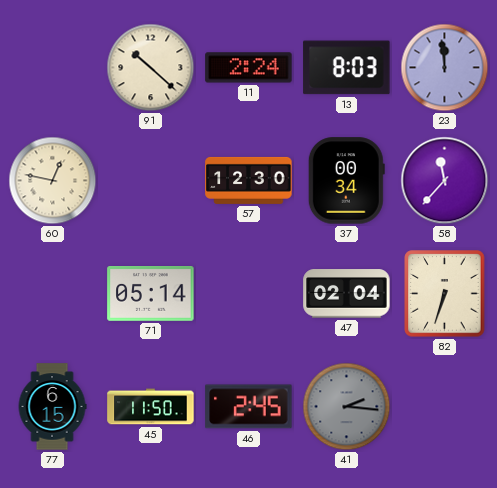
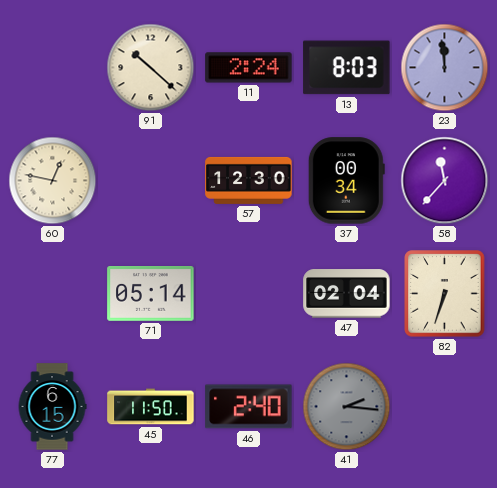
46: 2:45 -> 2:40
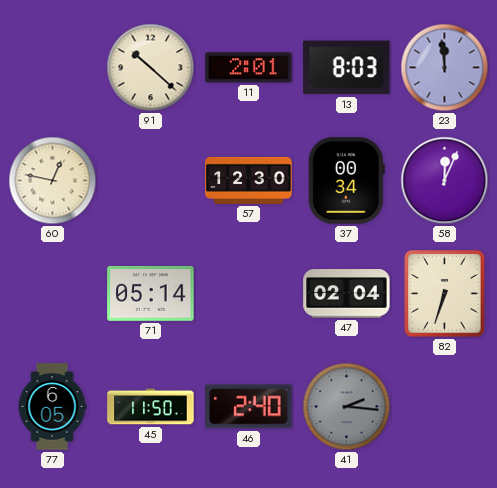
11: 2:24 -> 2:01
58: 11:37 -> 12:04
77: 6:15 -> 6:05
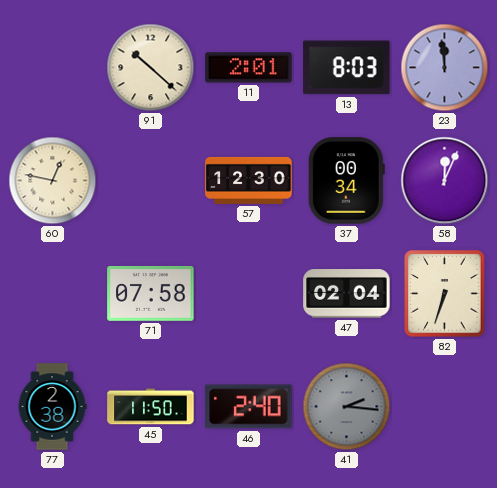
71: 05:14 -> 07:58
77: 6:05 -> 2:38
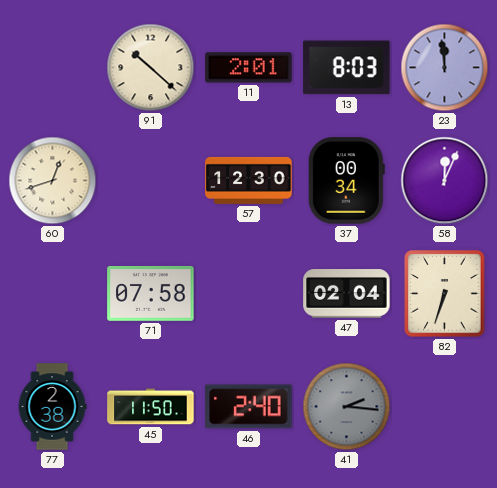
60: 12:47 -> 12:42
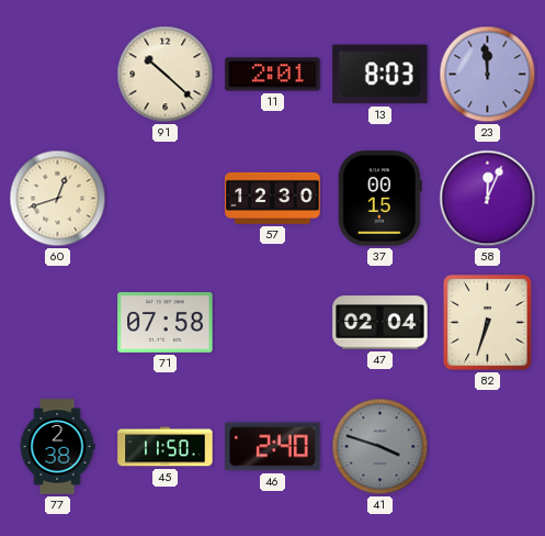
37: 00:34 -> 00:15
41: 2:16 -> 3:48
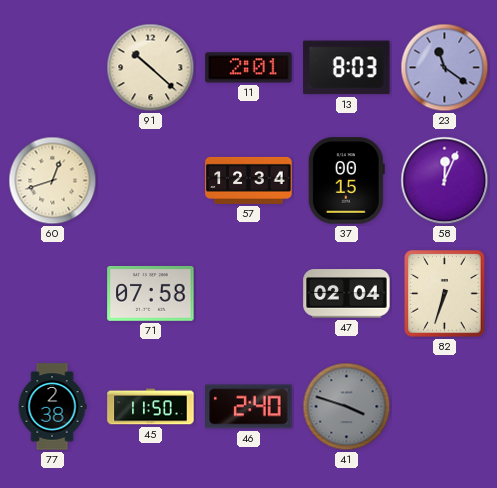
23: 11:59 -> 11:21
57: 12:30 -> 12:34
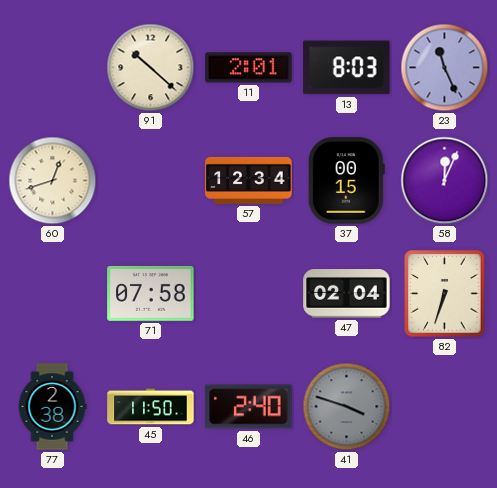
23: 11:21 -> 11:26
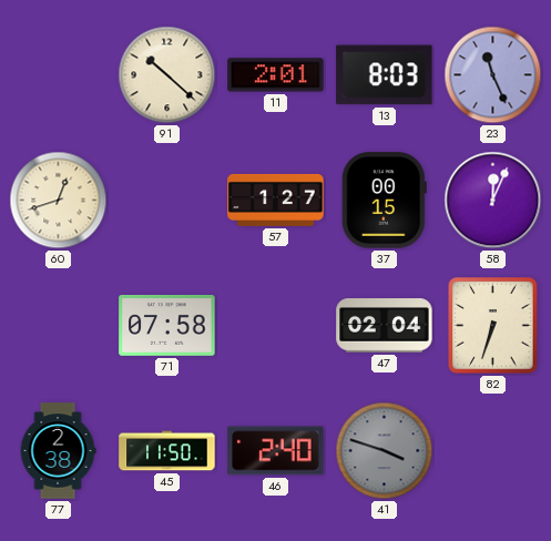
57: 12:34 -> 1:27
